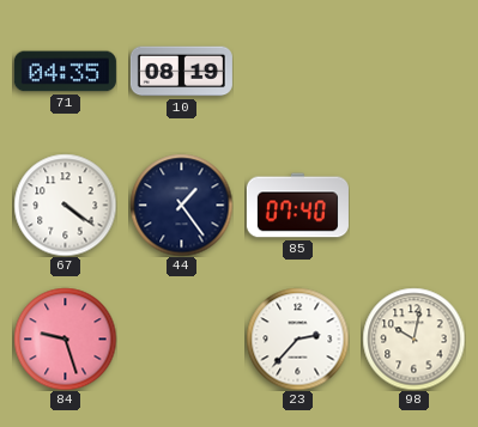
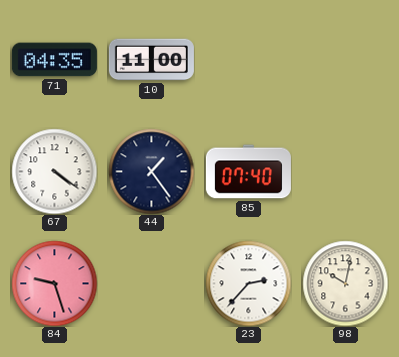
10: 08:19 -> 11:00
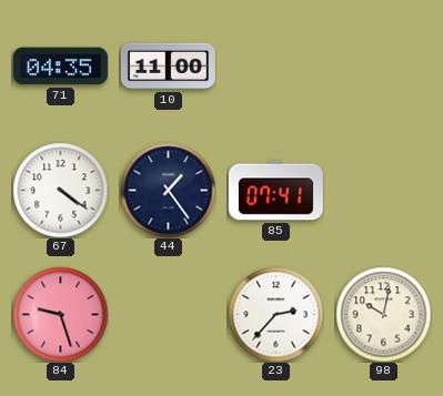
85: 07:40 -> 07:41
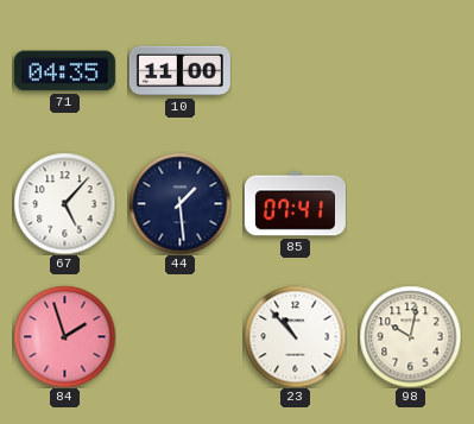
67: 4:21 -> 5:07
44: 1:24 -> 1:29
84: 9:27 -> 1:57
23: 2:37 -> 10:53
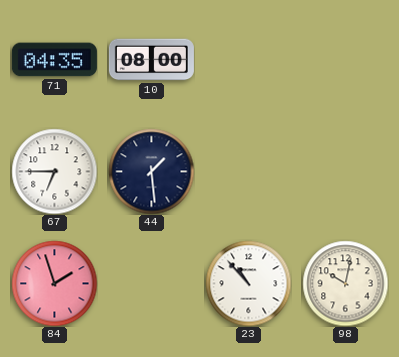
10: 11:00 -> 08:00
67: 5:07 -> 6:45
85: 07:41 -> none
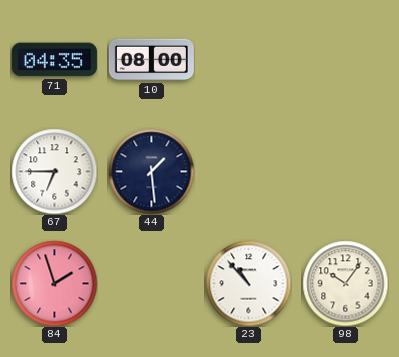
98: 10:02 -> 10:06
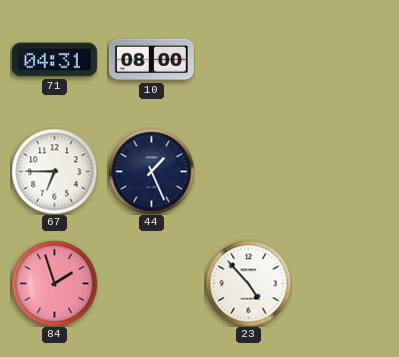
71: 04:35 -> 04:31
44: 1:29 -> 1:26
23: 10:53 -> 4:53
98: 10:06 -> none
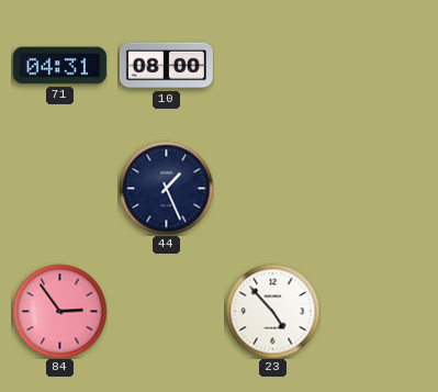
67: 6:45 -> none
84: 1:57 -> 2:54
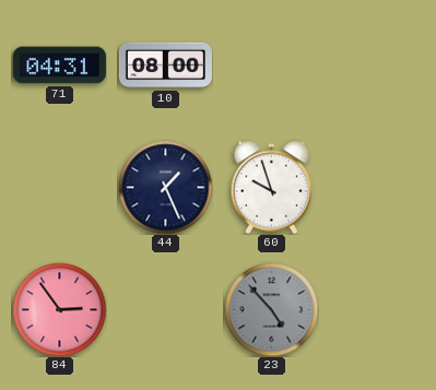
60: none -> 9:57
23 dial: white -> grey
